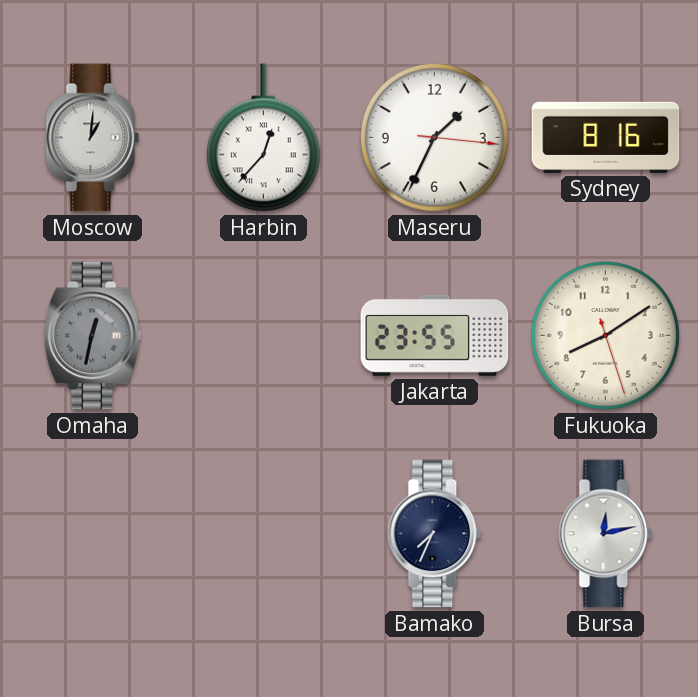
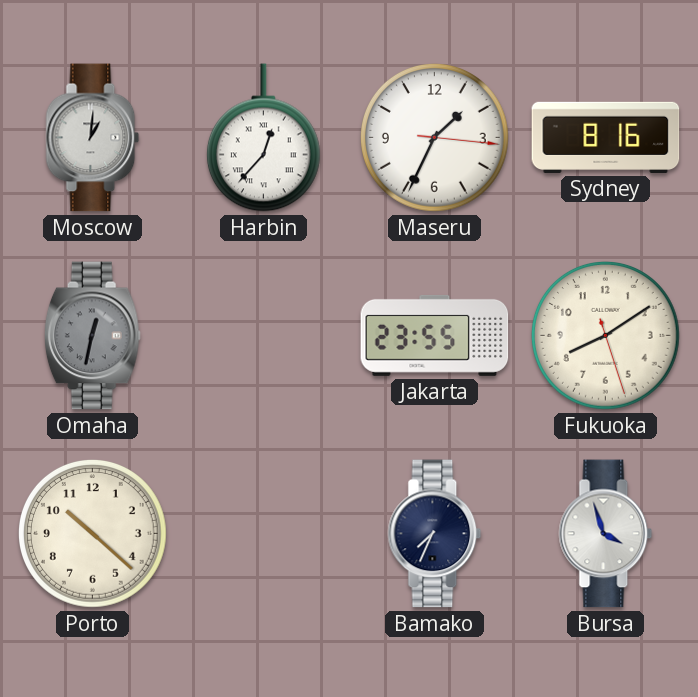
Porto: none -> 10:22
Bursa: 12:13 -> 3:57
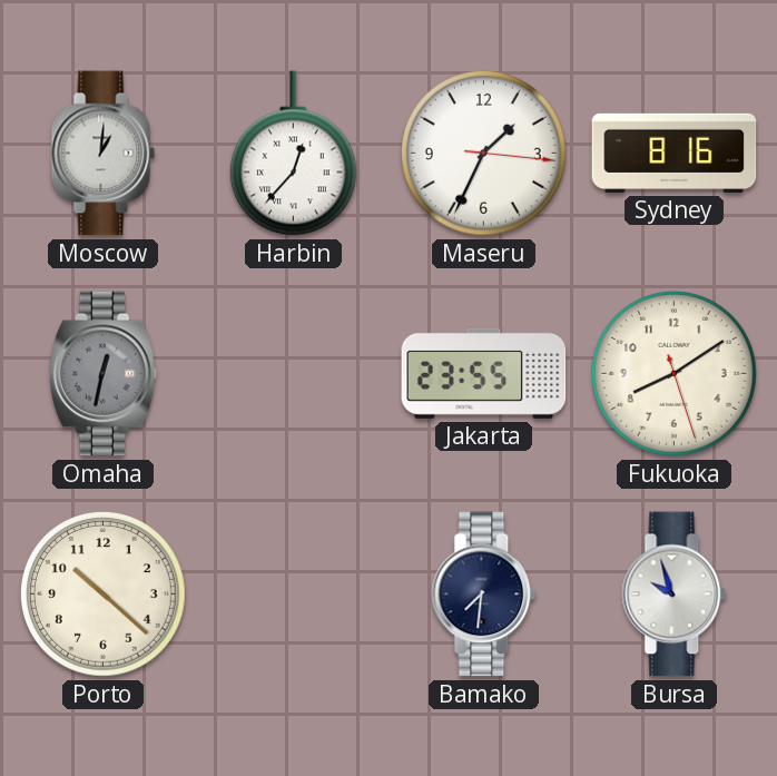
Bamako: 7:34 -> 7:31
Bursa: 3:57 -> 9:57
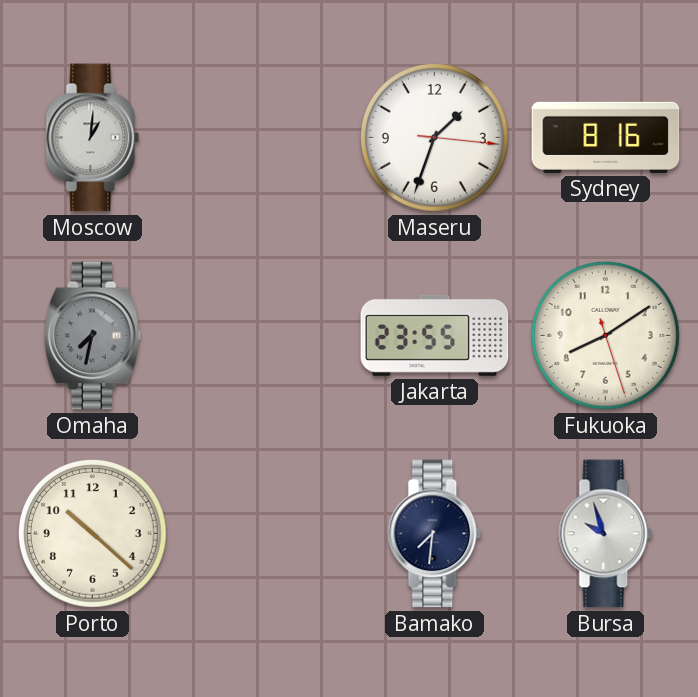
Harbin: 12:37 -> none
Maseru: 1:34 -> 1:33
Omaha: 12:32 -> 7:32
